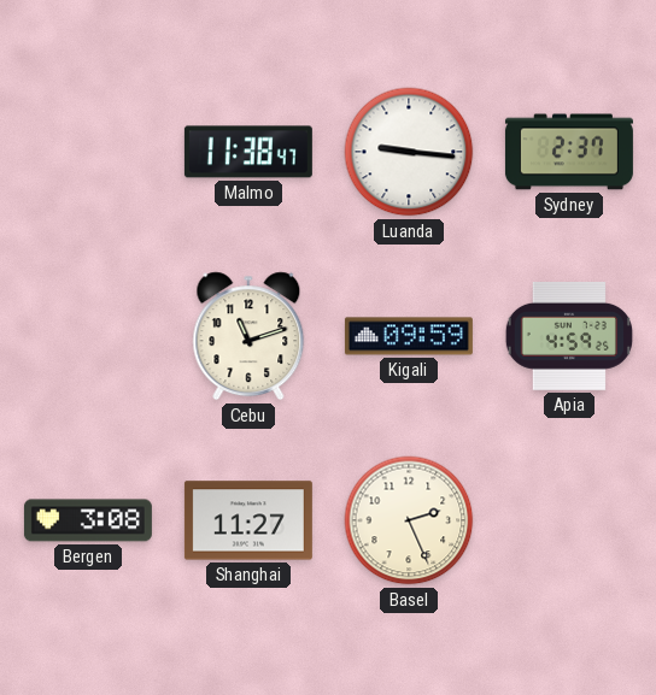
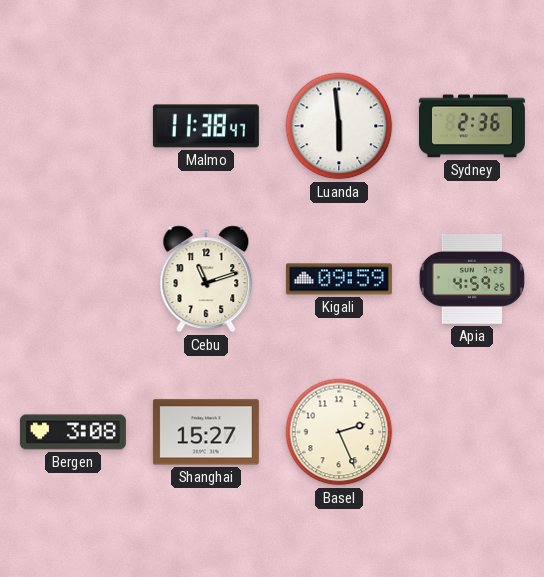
Luanda: 9:16 -> 5:59
Sydney: 2:37 -> 2:36
Shanghai: 11:27 -> 15:27
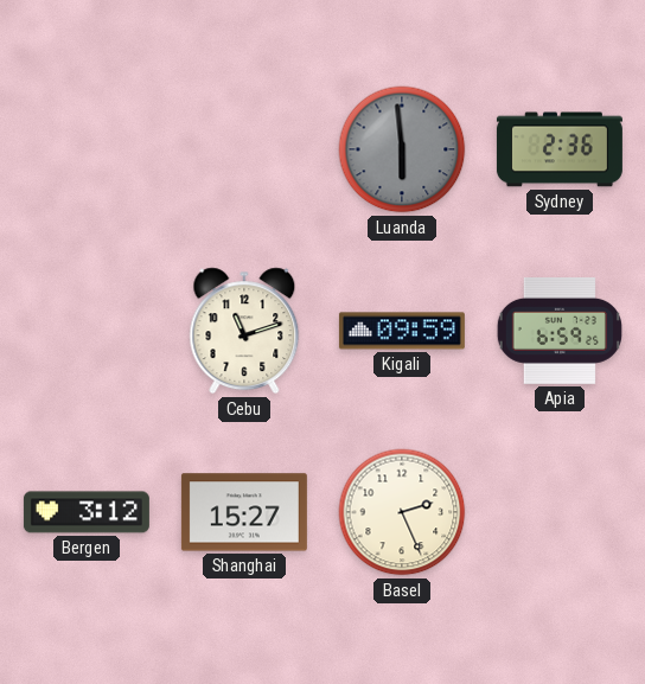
Malmo: 11:38 -> none
Luanda dial: white -> grey
Apia: 4:59 -> 6:59
Bergen: 3:08 -> 3:12
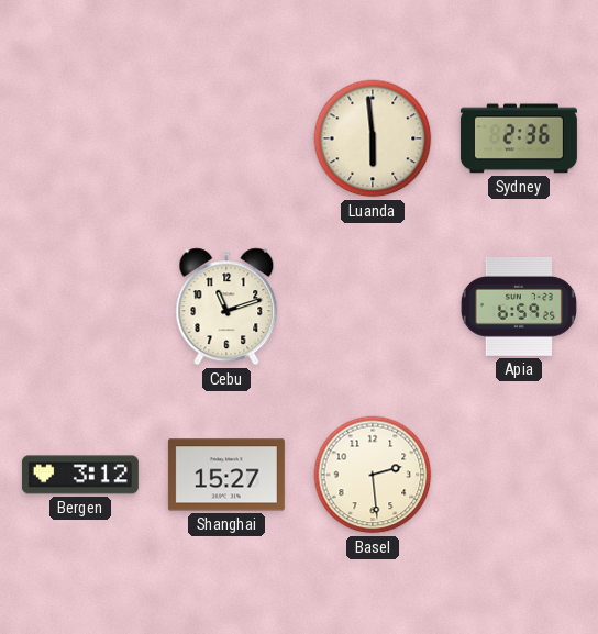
Luanda dial: grey -> cream
Kigali: 09:59 -> none
Basel: 2:26 -> 2:29
